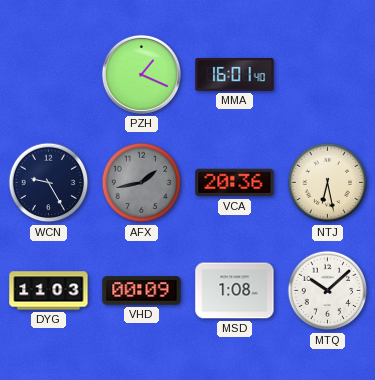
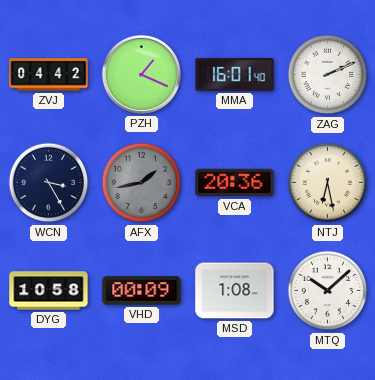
ZVJ: none -> 04:42
ZAG: none -> 2:11
WCN: 9:25 -> 3:25
DYG: 11:03 -> 10:58
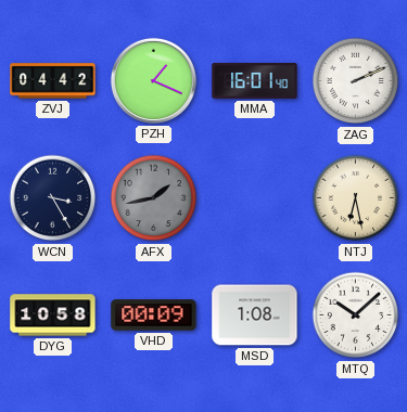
VCA: 20:36 -> none
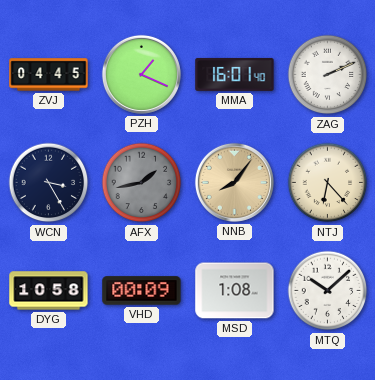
ZVJ: 04:42 -> 04:45
NNB: none -> 8:06
NTJ: 6:28 -> 6:23
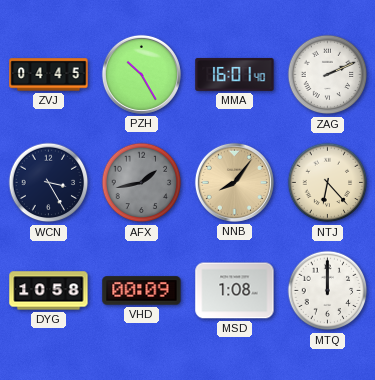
PZH: 1:19 -> 10:25
MTQ: 10:08 -> 12:00
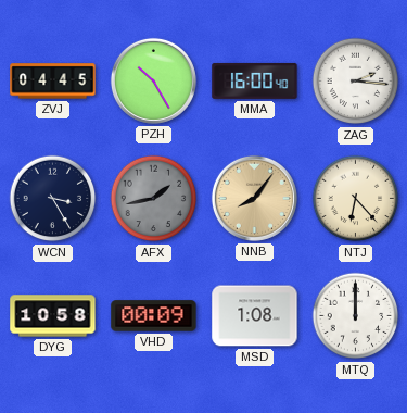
MMA: 16:01 -> 16:00
ZAG: 2:11 -> 2:16
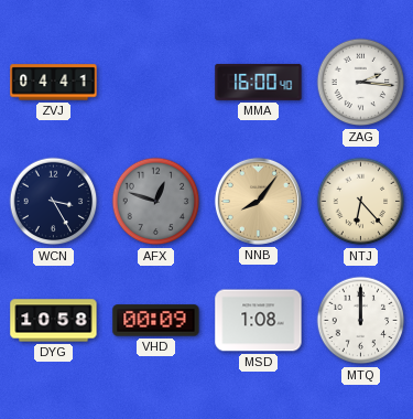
ZVJ: 04:45 -> 04:41
PZH: 10:25 -> none
AFX: 1:43 -> 12:48
